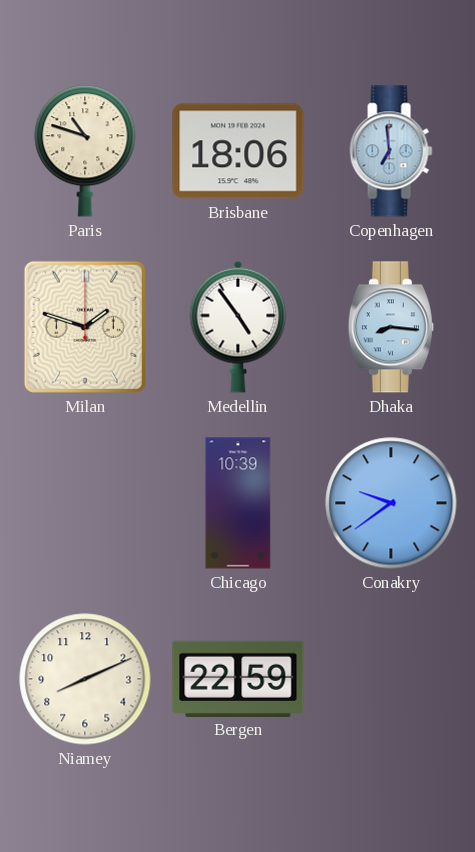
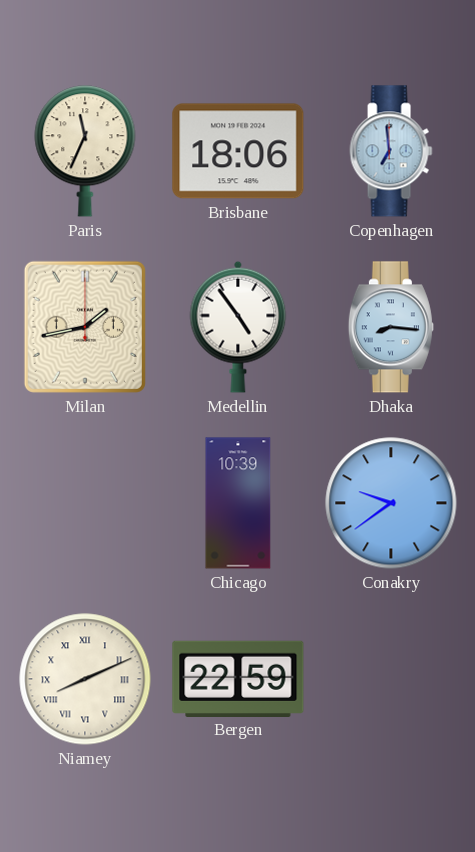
Paris: 10:48 -> 11:34
Milan: 1:48 -> 1:43
Niamey numerals: Arabic -> Roman
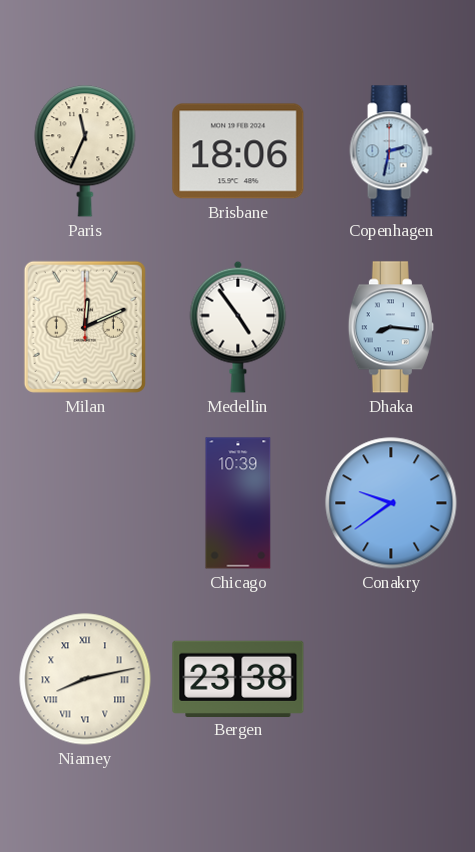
Copenhagen: 6:59 -> 2:32
Milan: 1:43 -> 12:11
Niamey: 8:11 -> 8:13
Bergen: 22:59 -> 23:38
